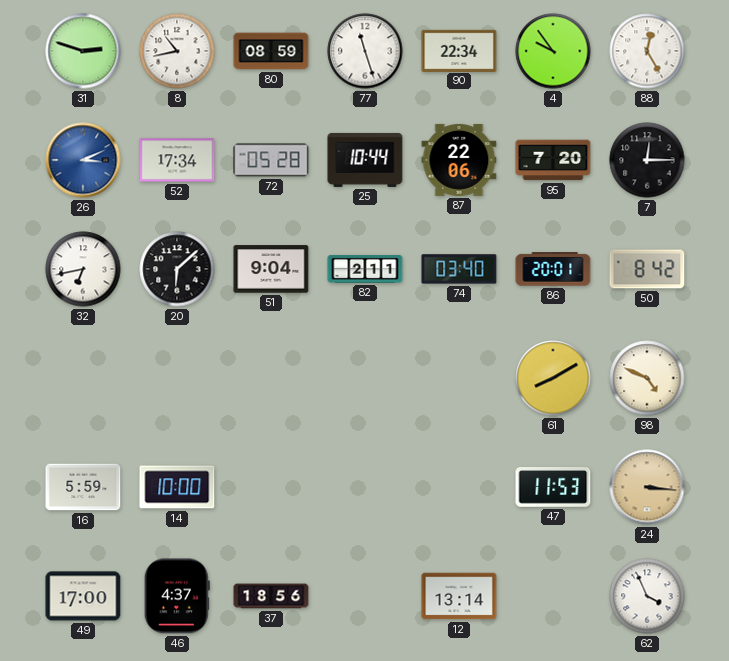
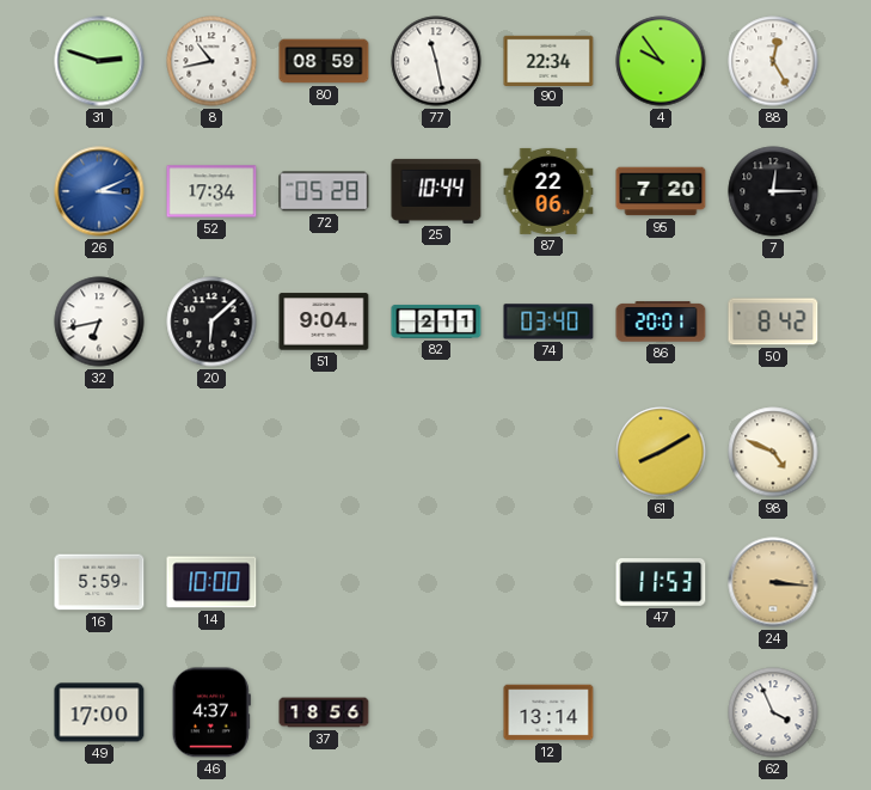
77: 11:27 -> 11:28
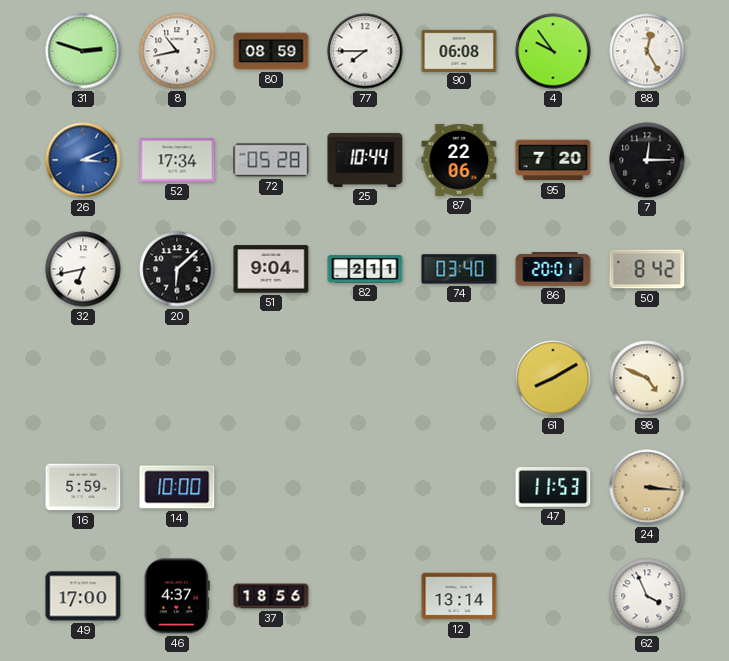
77: 11:28 -> 7:45
90: 22:34 -> 06:08
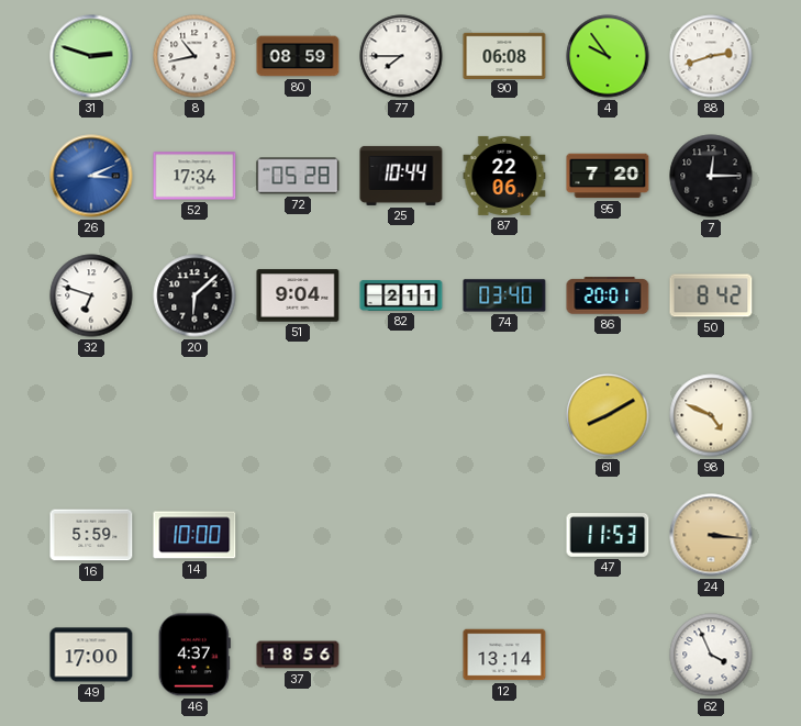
88: 12:25 -> 2:42
32: 6:43 -> 6:48
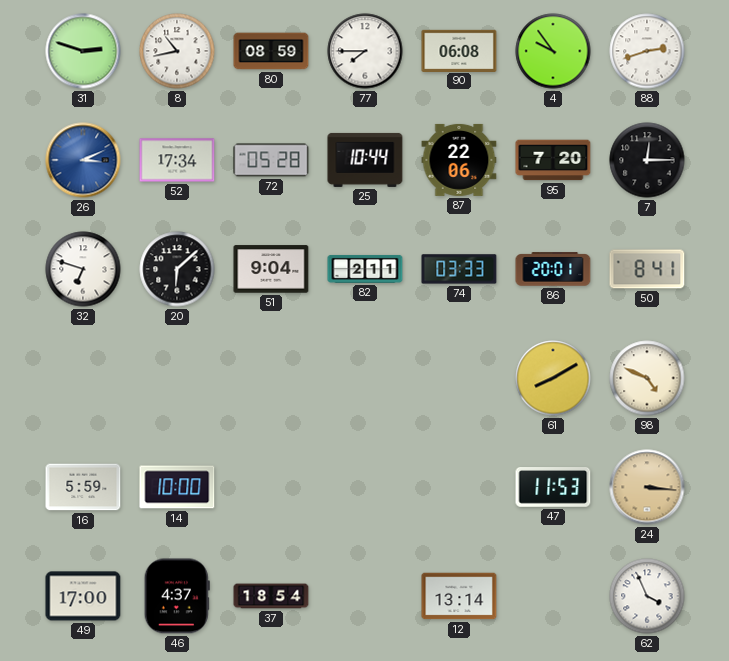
74: 03:40 -> 03:33
50: 8:42 -> 8:41
37: 18:56 -> 18:54
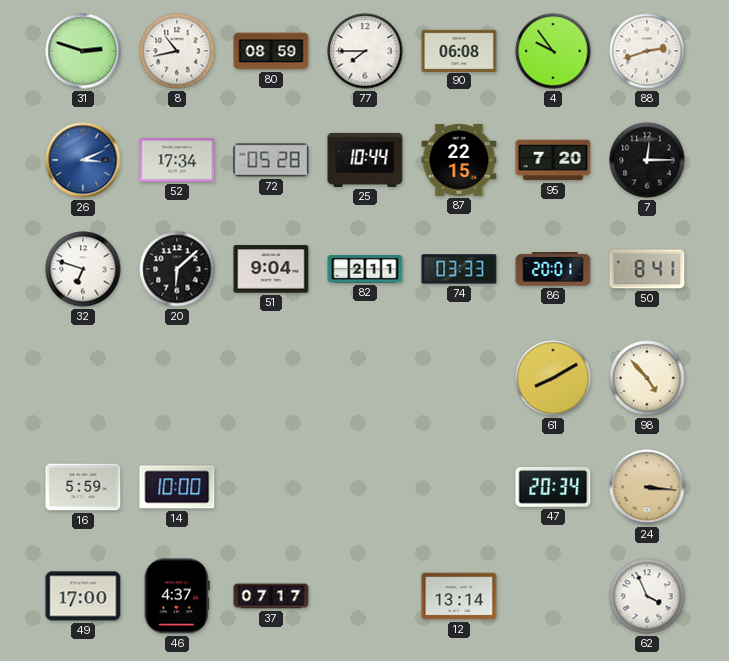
87: 22:06 -> 22:15
98: 4:49 -> 4:53
47: 11:53 -> 20:34
37: 18:54 -> 07:17
